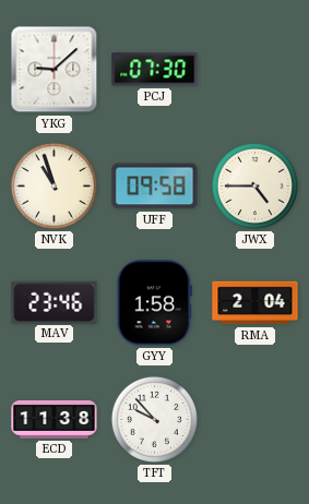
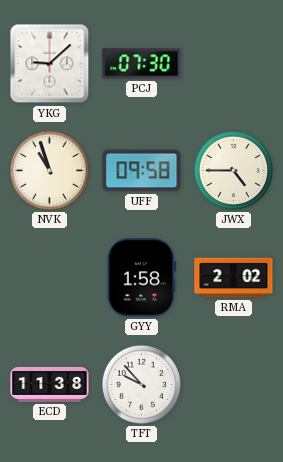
MAV: 23:46 -> none
RMA: 2:04 -> 2:02
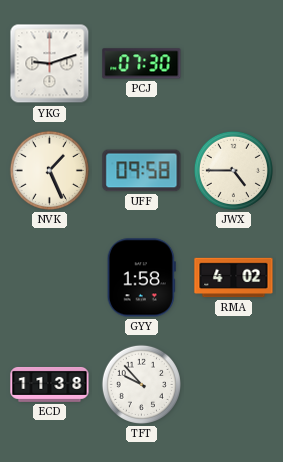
YKG: 9:08 -> 9:12
NVK: 10:57 -> 1:26
RMA: 2:02 -> 4:02
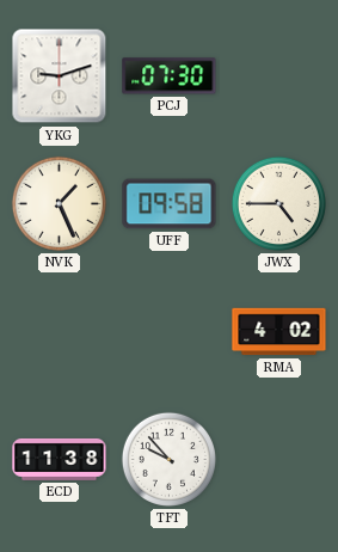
GYY: 1:58 -> none
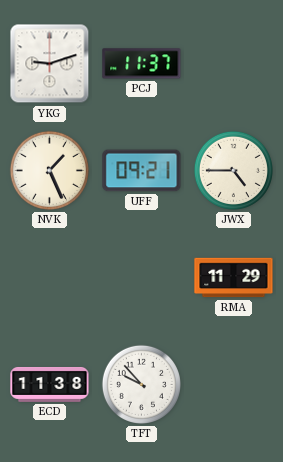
PCJ: 07:30 -> 11:37
UFF: 09:58 -> 09:21
RMA: 4:02 -> 11:29
